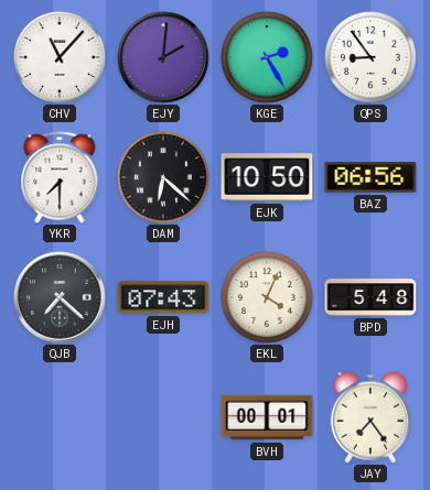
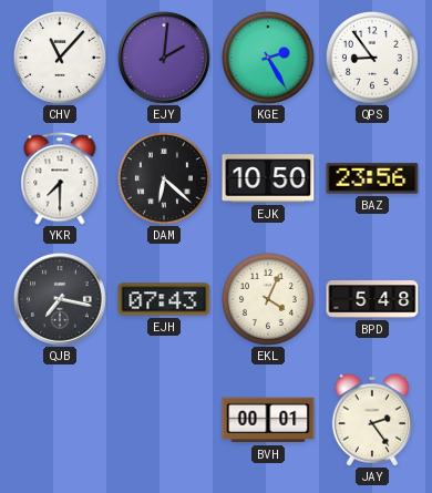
BAZ: 06:56 -> 23:56
QJB: 7:22 -> 7:17
JAY: 7:24 -> 2:24
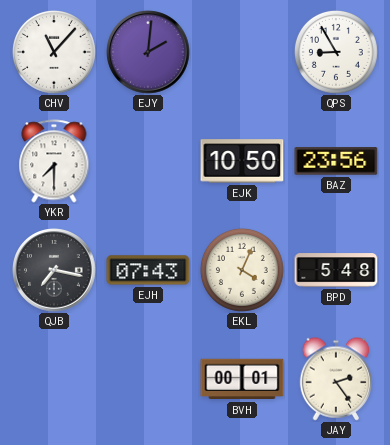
KGE: 2:25 -> none
QPS: 8:54 -> 8:55
DAM: 6:22 -> none
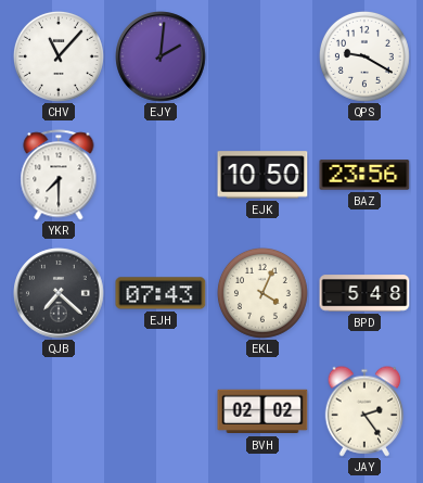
QPS: 8:55 -> 9:20
QJB: 7:17 -> 7:22
BVH: 00:01 -> 02:02
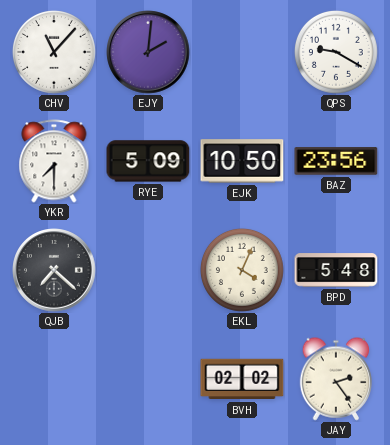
RYE: none -> 5:09
EJH: 07:43 -> none
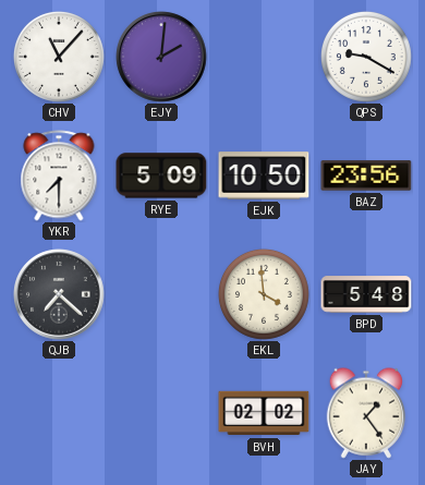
EKL: 4:04 -> 3:59
JAY: 2:24 -> 1:24
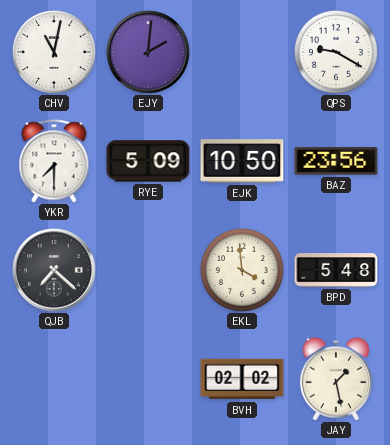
CHV: 11:07 -> 11:02
JAY: 1:24 -> 1:28
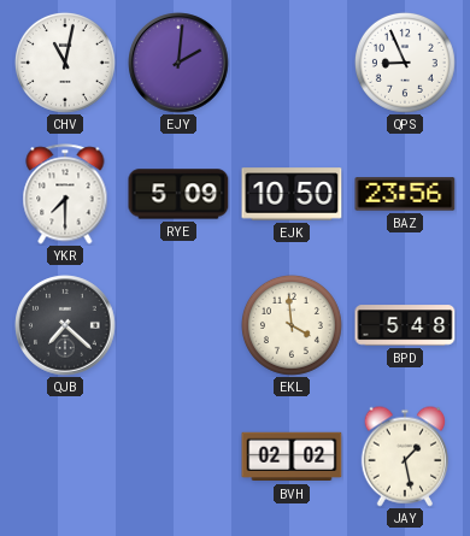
QPS: 9:20 -> 8:56
